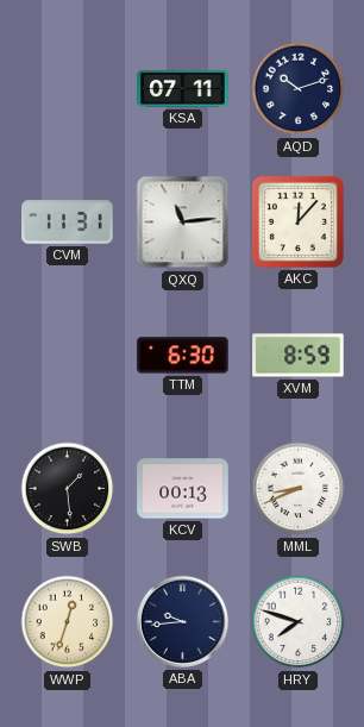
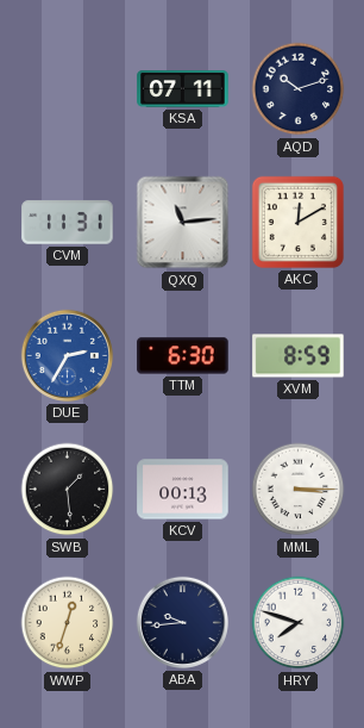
AKC: 12:07 -> 12:10
DUE: none -> 2:35
MML: 8:41 -> 3:15
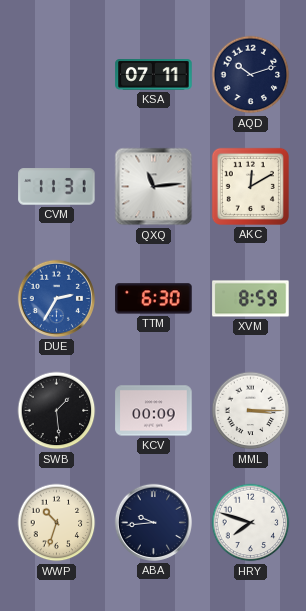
KCV: 00:13 -> 00:09
WWP: 12:33 -> 10:33
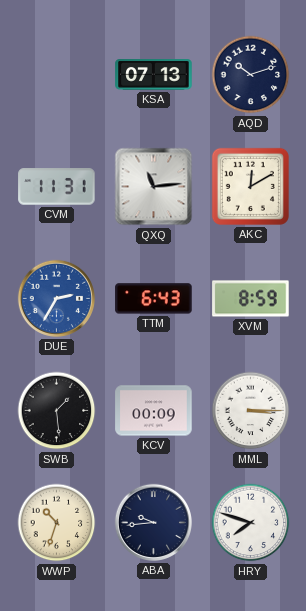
KSA: 07:11 -> 07:13
TTM: 6:30 -> 6:43
